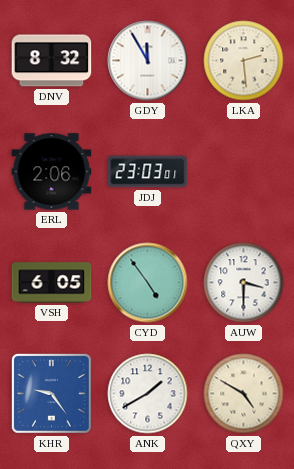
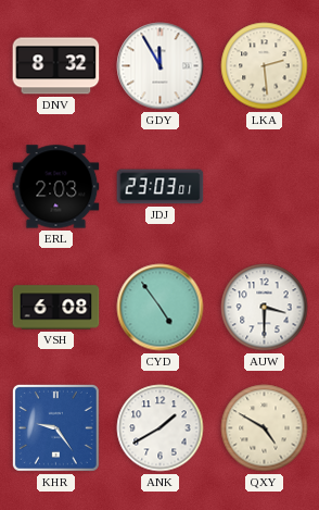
ERL: 2:06 -> 2:03
VSH: 6:05 -> 6:08
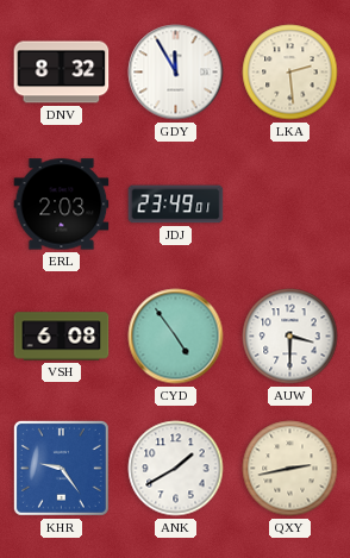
JDJ: 23:03 -> 23:49
QXY: 4:50 -> 2:43
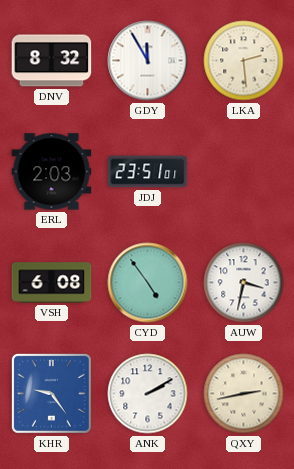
JDJ: 23:49 -> 23:51
AUW: 3:30 -> 3:32
ANK: 1:40 -> 2:10
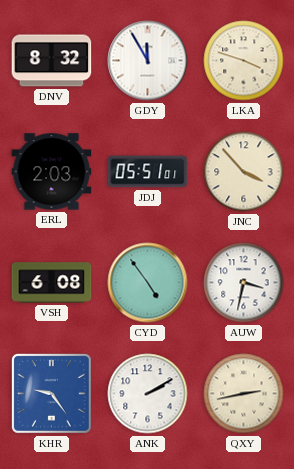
LKA: 2:29 -> 3:48
JDJ: 23:51 -> 05:51
JNC: none -> 3:53
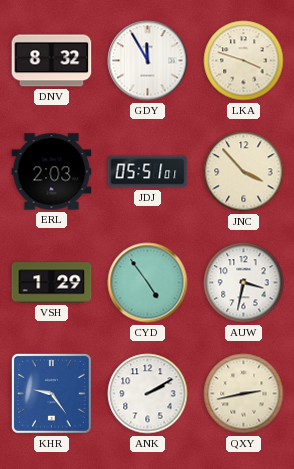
VSH: 6:08 -> 1:29
